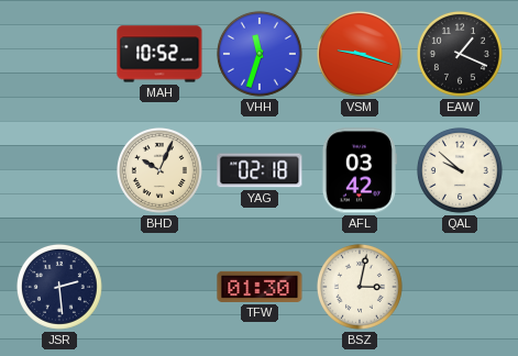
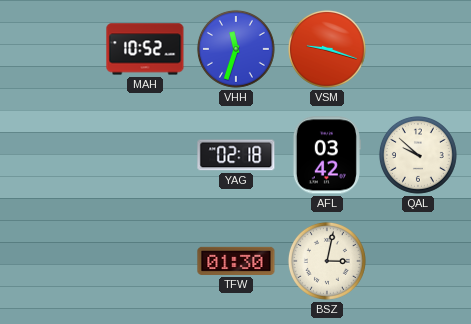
EAW: 1:19 -> none
BHD: 10:04 -> none
JSR: 2:29 -> none
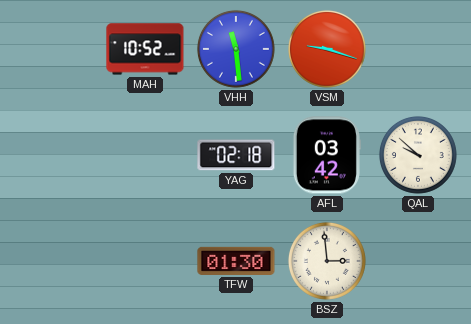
VHH: 11:33 -> 11:29
BSZ: 3:02 -> 2:59
